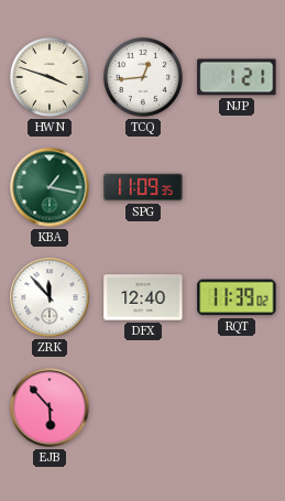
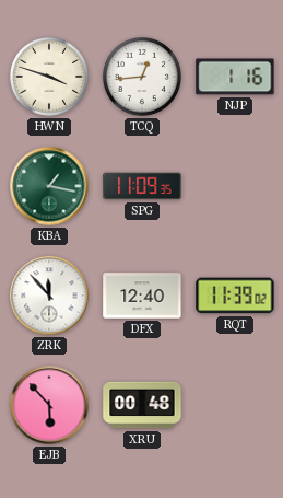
NJP: 1:21 -> 1:16
XRU: none -> 00:48
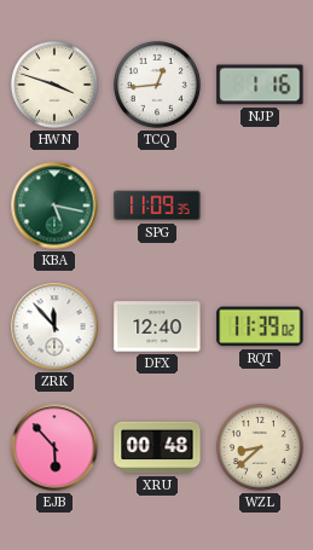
KBA: 1:17 -> 5:17
WZL: none -> 8:38
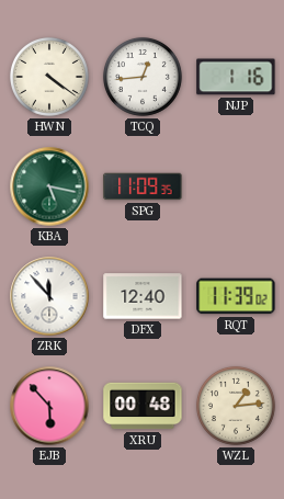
HWN: 3:48 -> 4:21
WZL: 8:38 -> 1:14
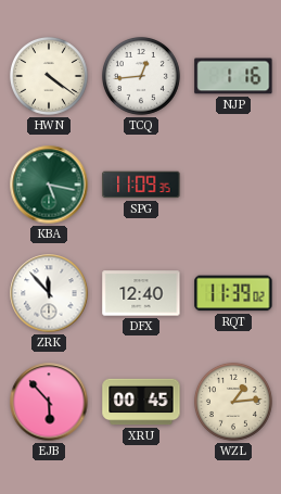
XRU: 00:48 -> 00:45
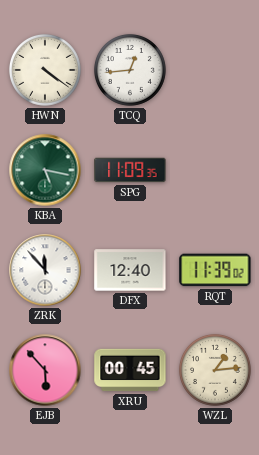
NJP: 1:16 -> none
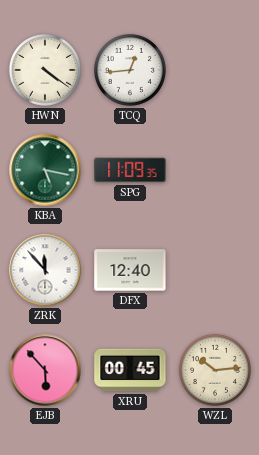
RQT: 11:39 -> none
WZL: 1:14 -> 10:14
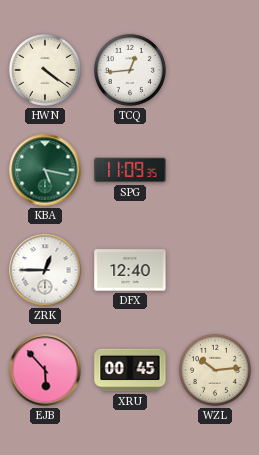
ZRK: 11:53 -> 12:45
